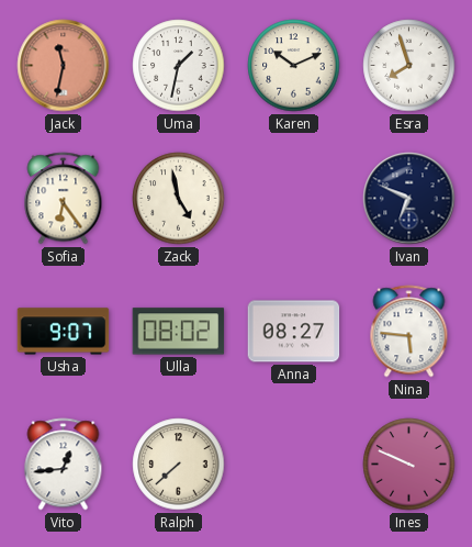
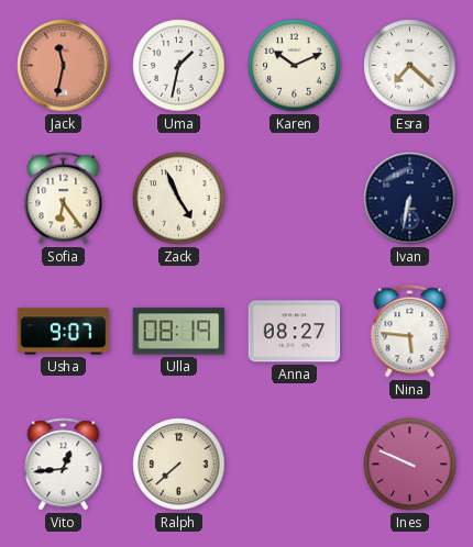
Esra: 7:57 -> 7:22
Zack: 4:58 -> 4:56
Ivan: 6:49 -> 6:32
Ulla: 08:02 -> 08:19
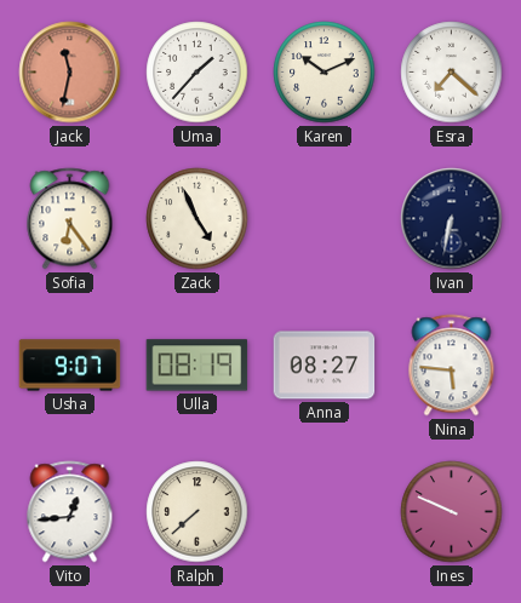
Uma: 1:32 -> 1:37
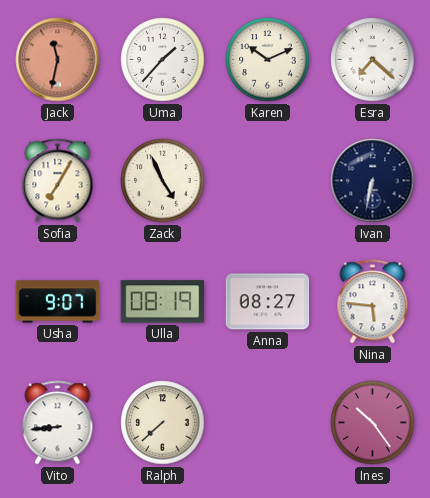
Sofia: 6:24 -> 7:05
Vito: 12:44 -> 8:44
Ines: 9:49 -> 10:24
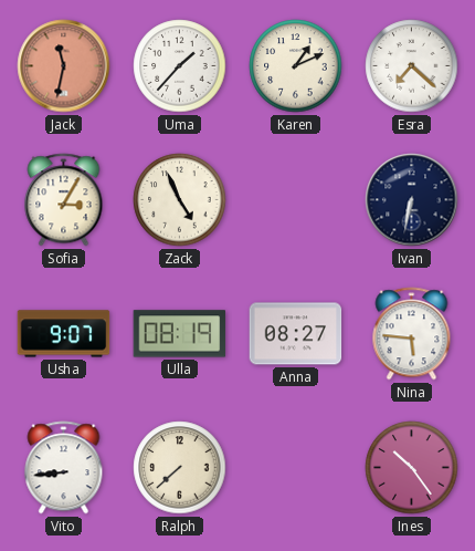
Karen: 10:11 -> 1:11
Sofia: 7:05 -> 3:05
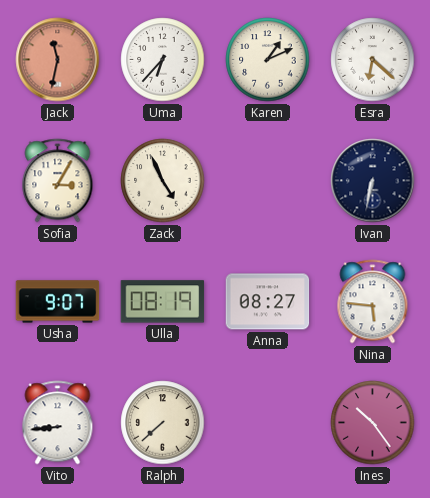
Uma: 1:37 -> 6:37
Esra: 7:22 -> 6:22
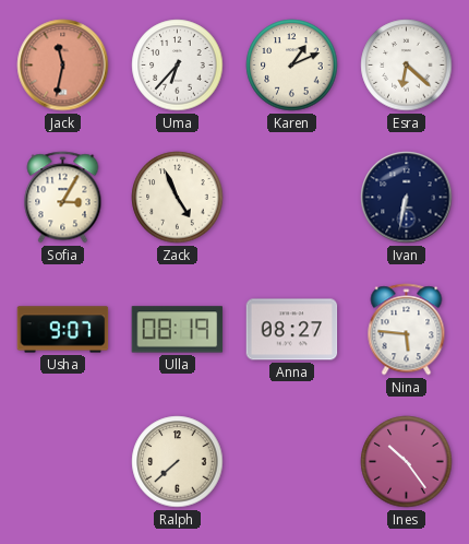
Vito: 8:44 -> none
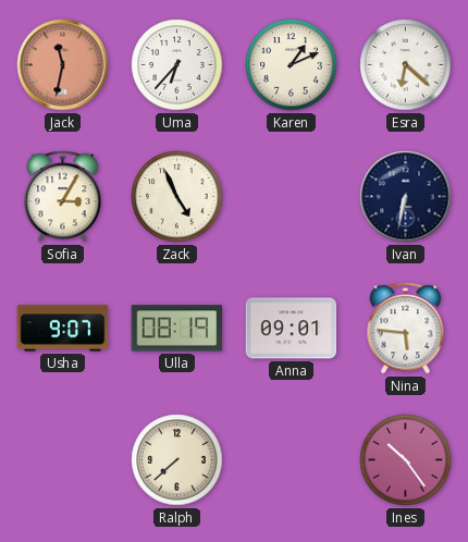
Anna: 08:27 -> 09:01
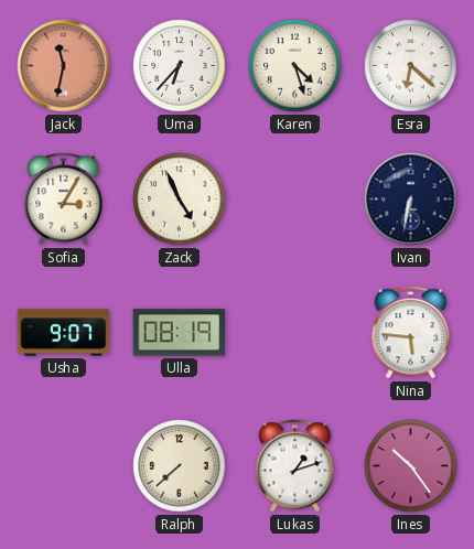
Karen: 1:11 -> 4:27
Anna: 09:01 -> none
Lukas: none -> 1:12
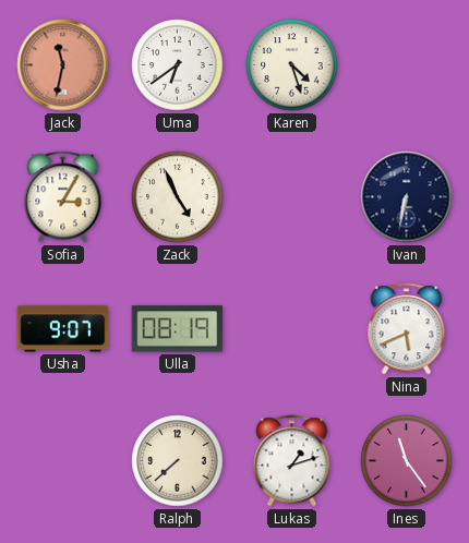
Uma: 6:37 -> 6:39
Esra: 6:22 -> none
Nina: 5:46 -> 5:41
Ines: 10:24 -> 11:24
